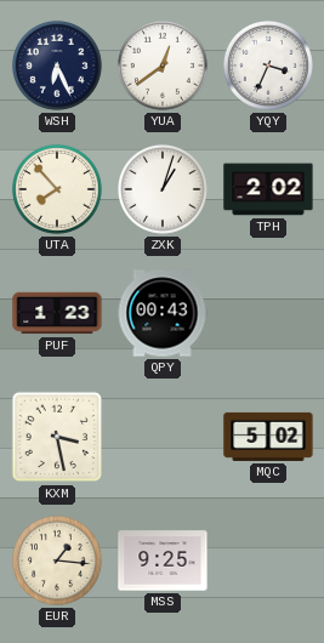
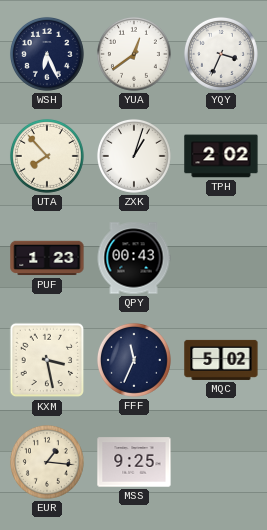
FFF: none -> 11:34
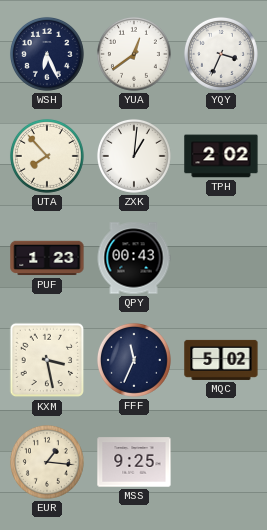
ZXK: 1:03 -> 1:01
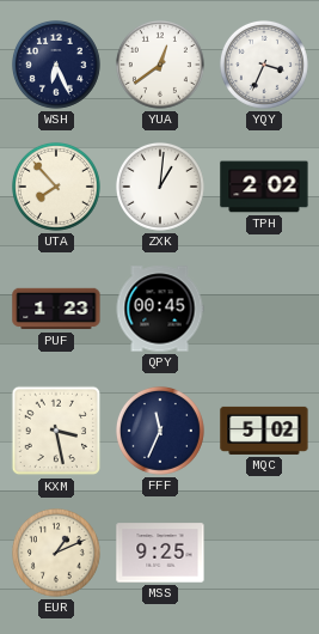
QPY: 00:43 -> 00:45
EUR: 1:16 -> 1:11
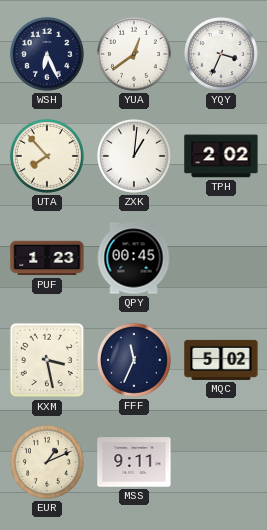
MSS: 9:25 -> 9:11
